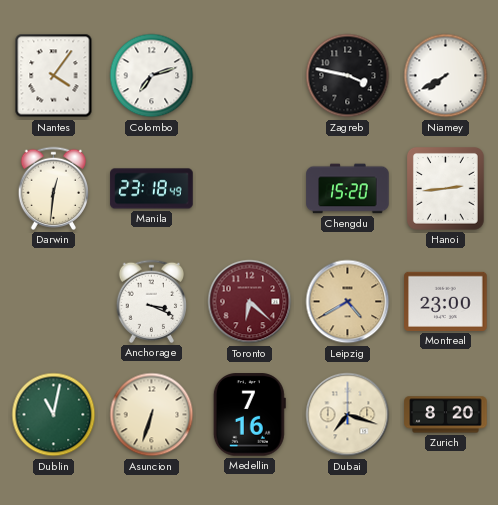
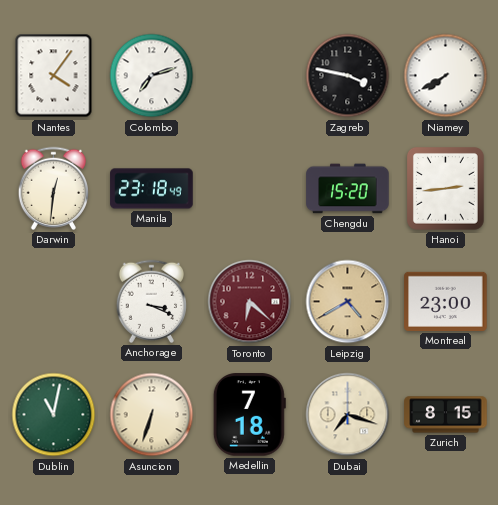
Medellin: 7:16 -> 7:18
Zurich: 8:20 -> 8:15
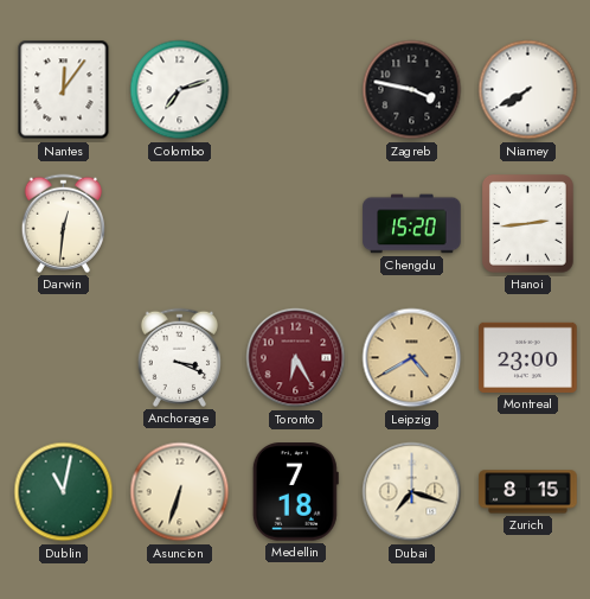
Nantes: 4:06 -> 12:06
Manila: 23:18 -> none
Toronto: 6:22 -> 6:25
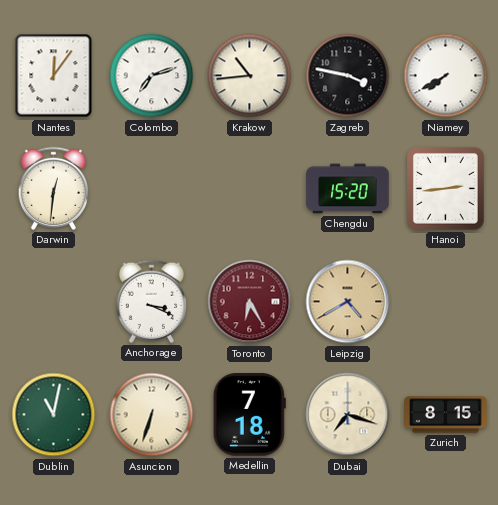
Krakow: none -> 10:44
Montreal: 23:00 -> none
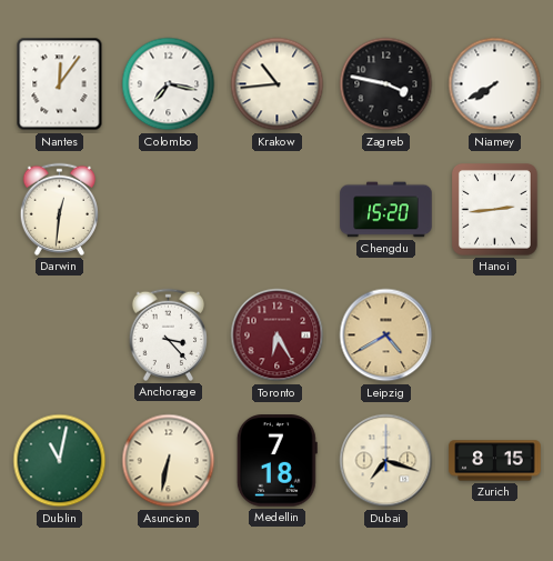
Colombo: 7:12 -> 7:17
Anchorage: 3:19 -> 3:23
Asuncion: 6:33 -> 6:32
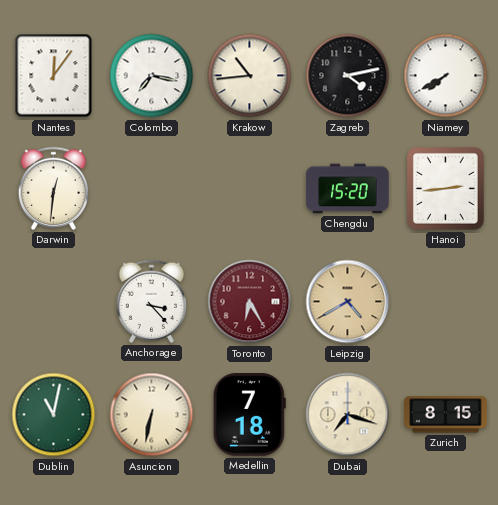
Zagreb: 3:47 -> 4:13
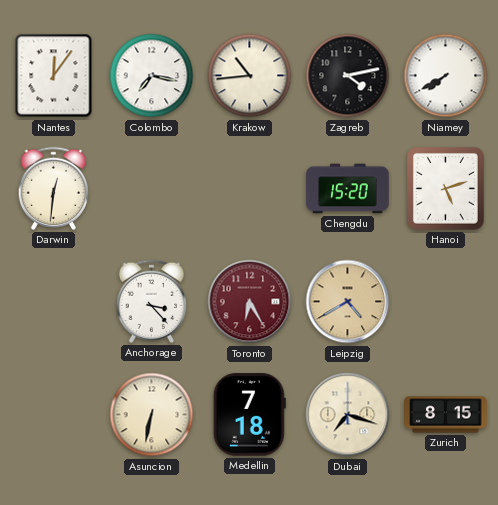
Hanoi: 2:44 -> 5:12
Dublin: 11:02 -> none
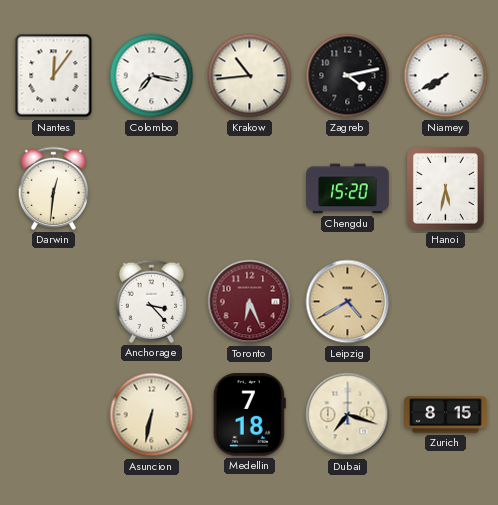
Hanoi: 5:12 -> 5:32
Toronto: 6:25 -> 6:26
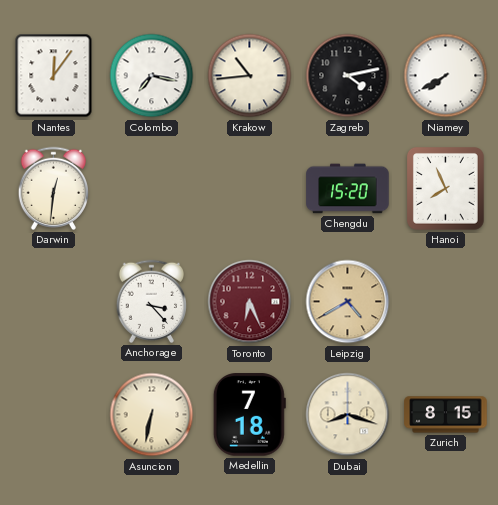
Hanoi: 5:32 -> 7:56
Dubai: 7:18 -> 8:18
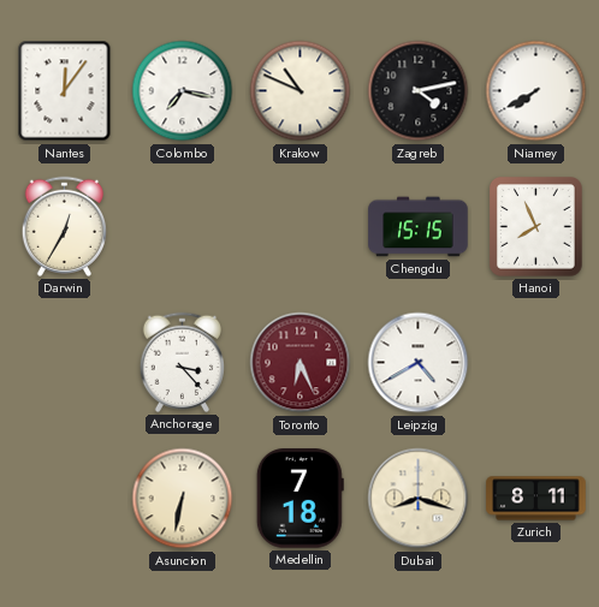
Krakow: 10:44 -> 10:49
Darwin: 12:31 -> 12:35
Chengdu: 15:20 -> 15:15
Leipzig dial: champagne -> white
Zurich: 8:15 -> 8:11
